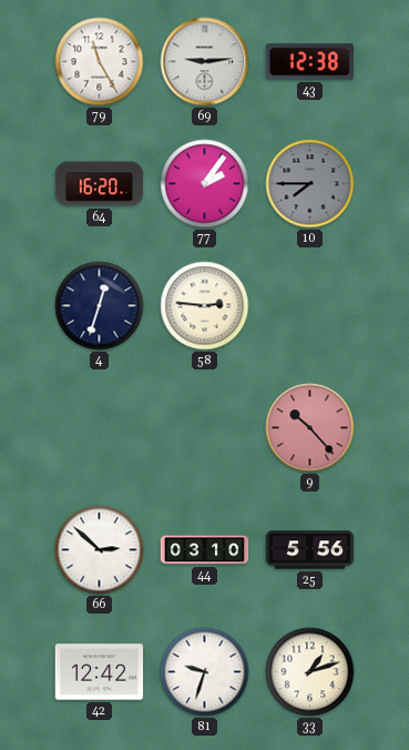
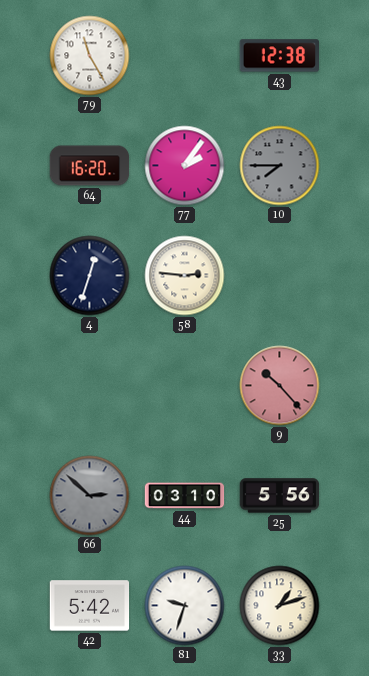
69: 9:14 -> none
66 dial: white -> grey
42: 12:42 -> 5:42
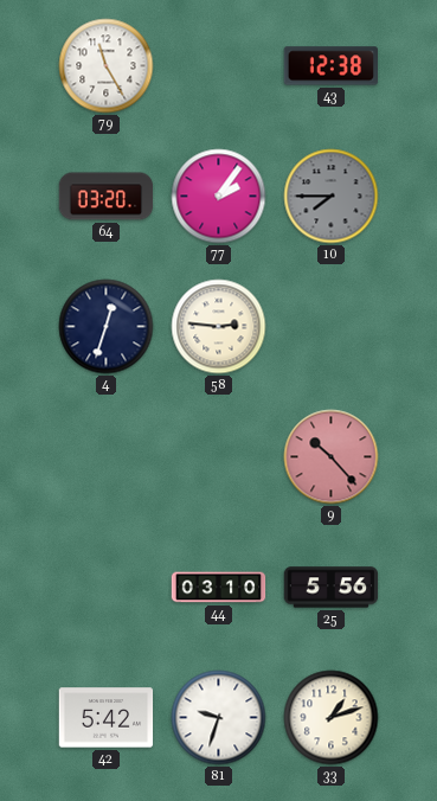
64: 16:20 -> 03:20
66: 2:52 -> none
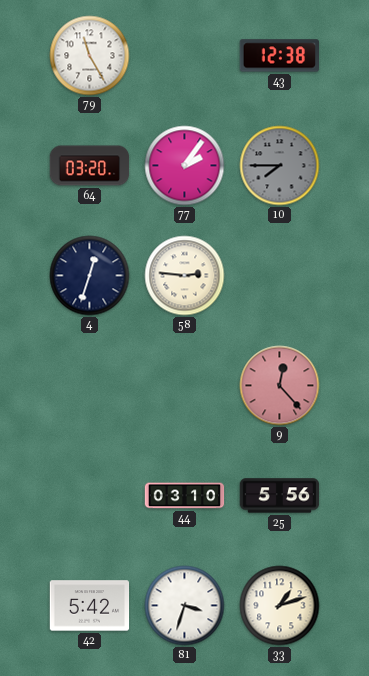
9: 10:23 -> 12:23
81: 9:33 -> 3:33
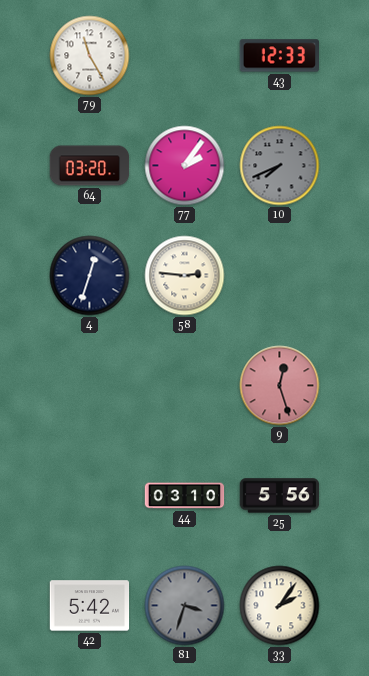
43: 12:38 -> 12:33
10: 7:45 -> 7:41
9: 12:23 -> 12:27
81 dial: white -> grey
33: 1:12 -> 2:06
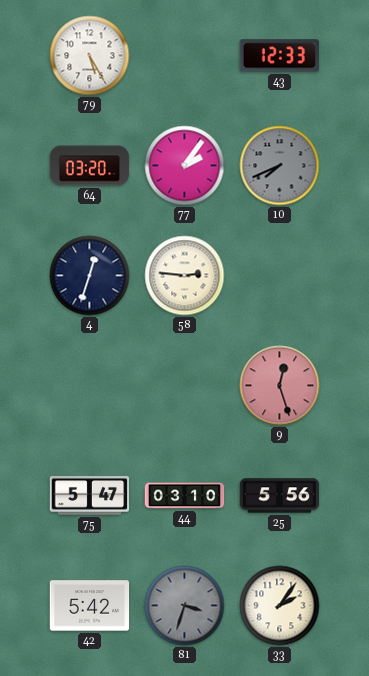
79: 11:25 -> 5:25
75: none -> 5:47
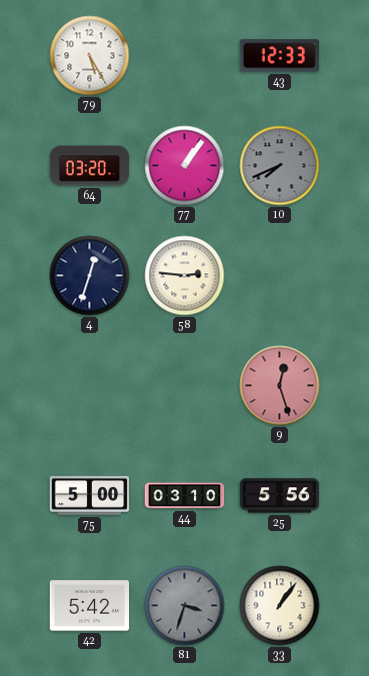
77: 2:06 -> 1:06
75: 5:47 -> 5:00
33: 2:06 -> 1:06
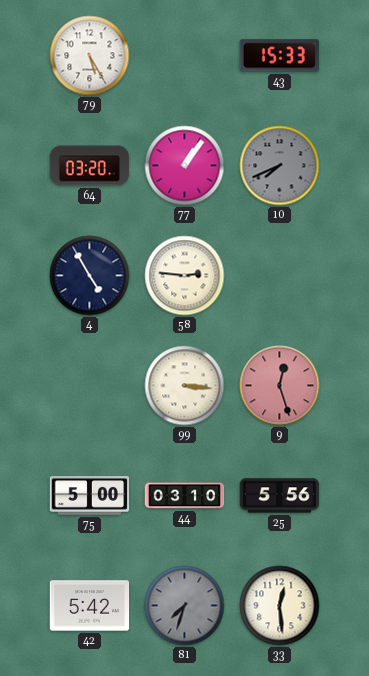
43: 12:33 -> 15:33
4: 12:33 -> 4:55
99: none -> 3:16
81: 3:33 -> 7:33
33: 1:06 -> 12:29
